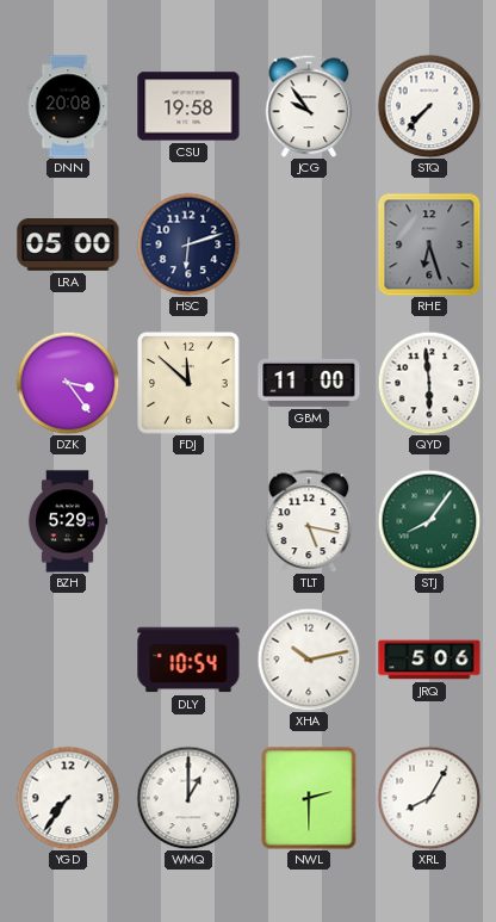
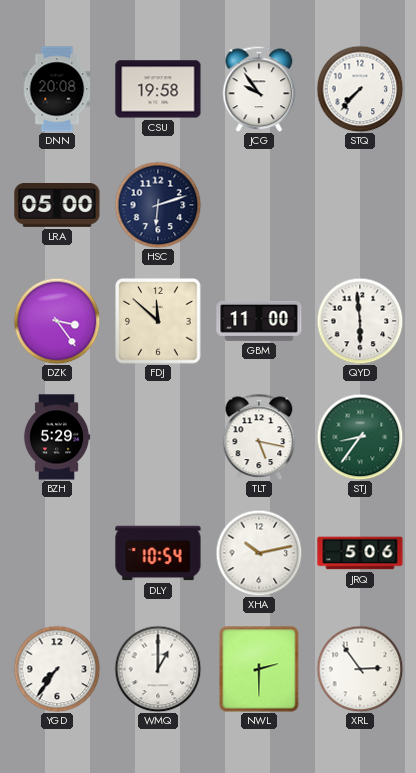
RHE: 6:27 -> none
STJ: 8:06 -> 8:36
XRL: 8:05 -> 2:54
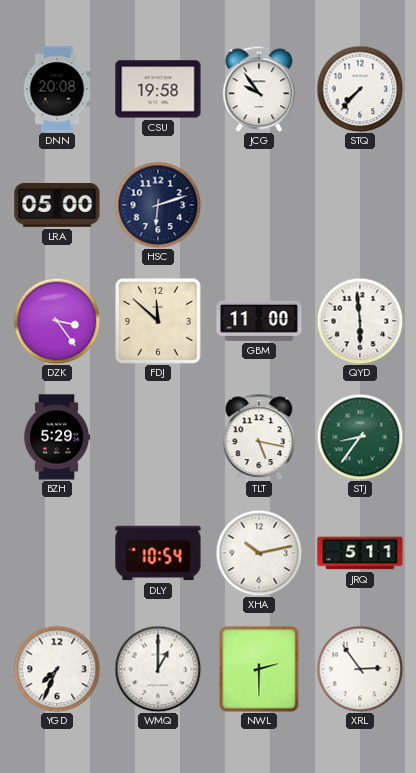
JRQ: 5:06 -> 5:11
YGD: 7:36 -> 7:34
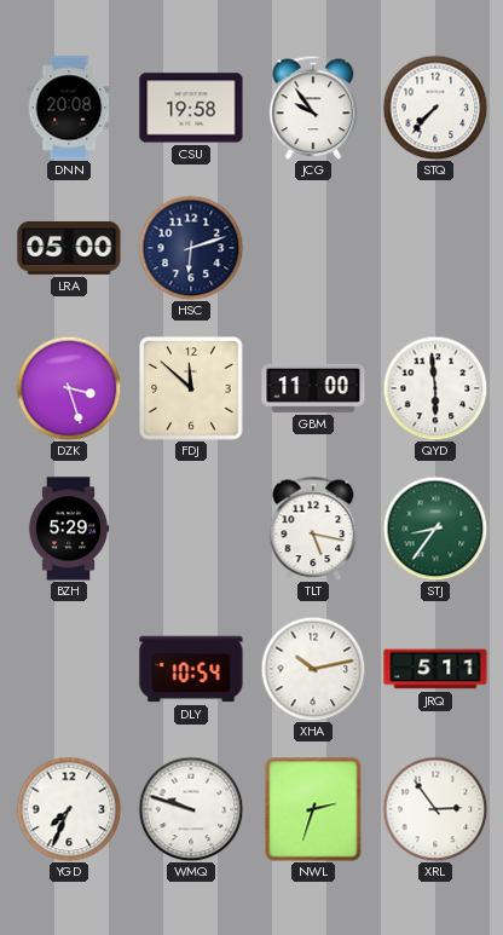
DZK: 3:24 -> 3:27
WMQ: 1:00 -> 9:48
NWL: 2:30 -> 2:33
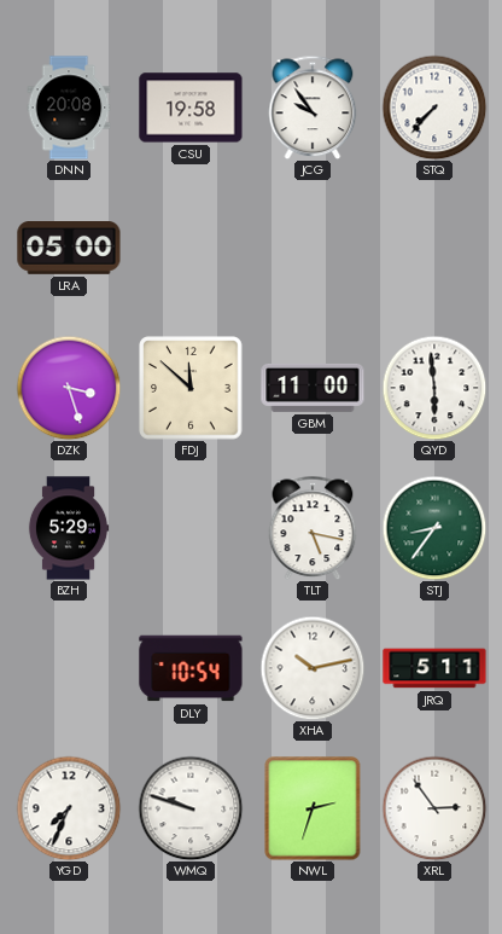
HSC: 6:12 -> none
